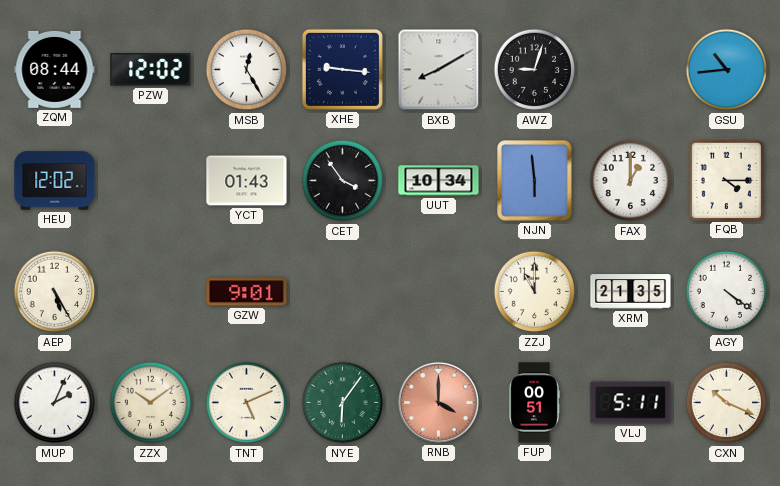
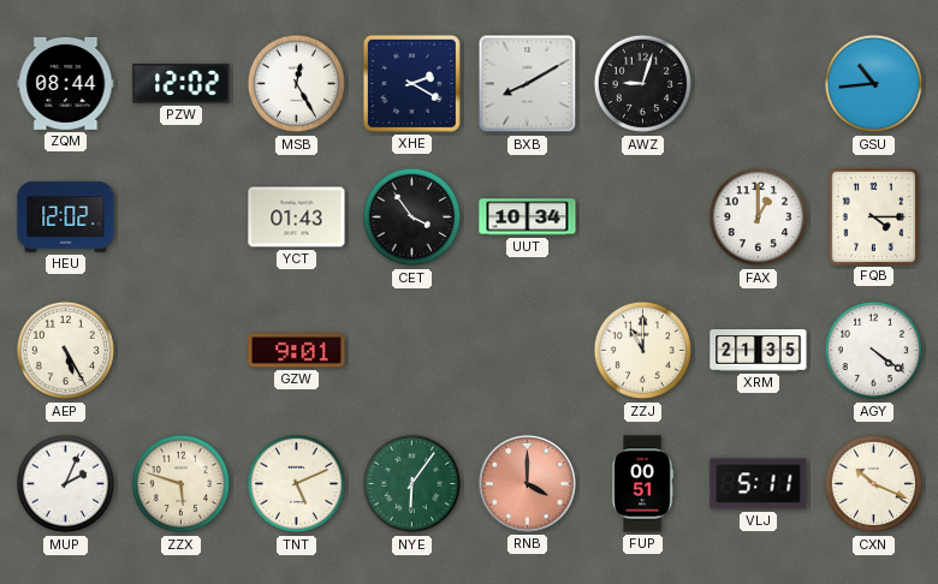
XHE: 9:16 -> 2:20
NJN: 5:59 -> none
ZZX: 10:09 -> 5:48
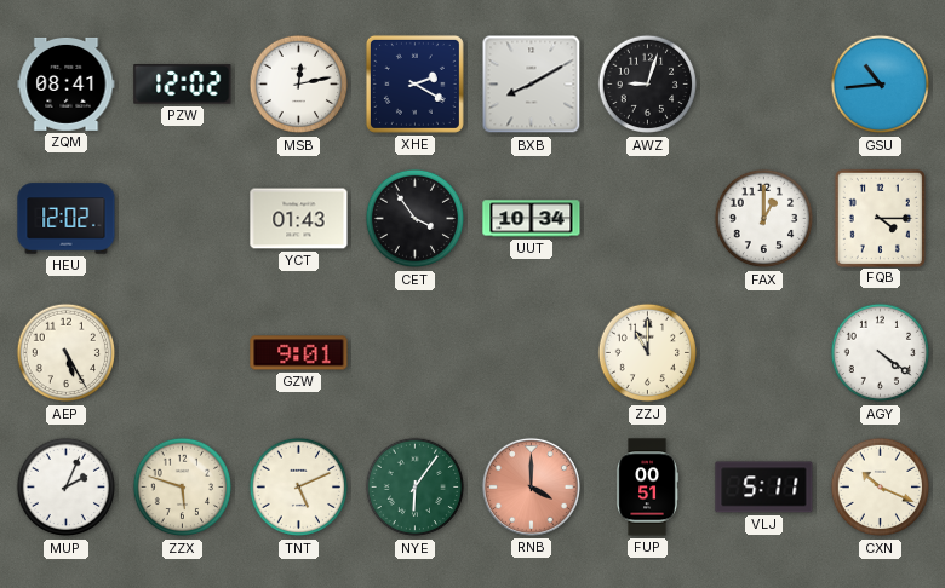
ZQM: 08:44 -> 08:41
MSB: 12:25 -> 12:13
XRM: 21:35 -> none
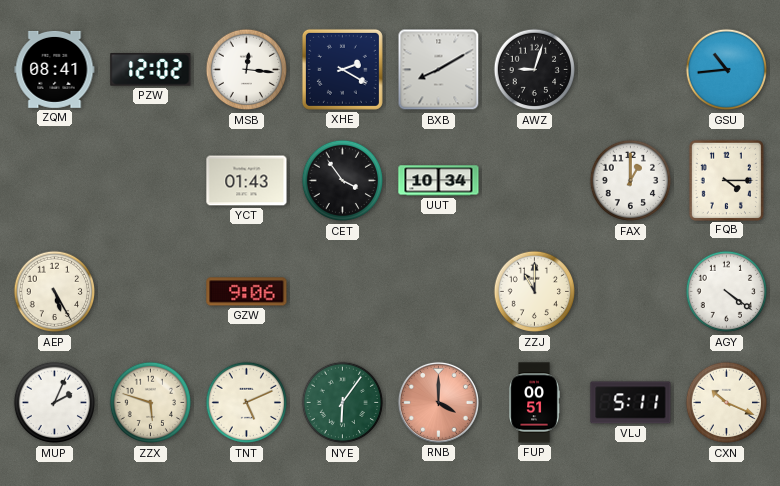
MSB: 12:13 -> 12:16
HEU: 12:02 -> none
GZW: 9:01 -> 9:06
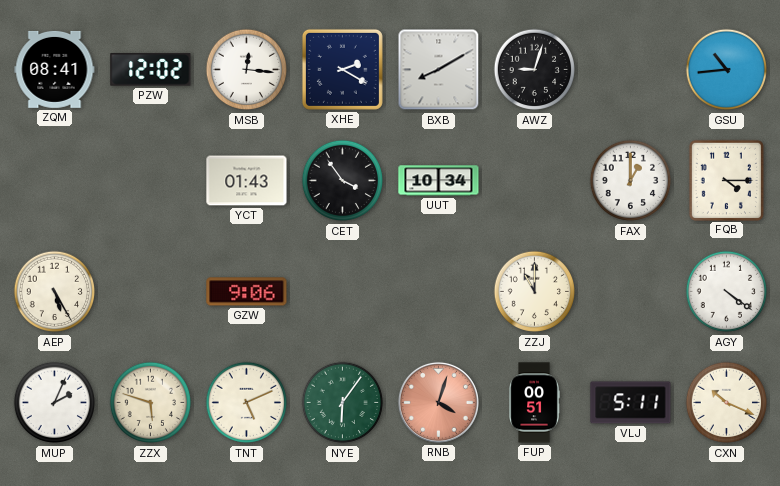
RNB: 4:00 -> 4:03
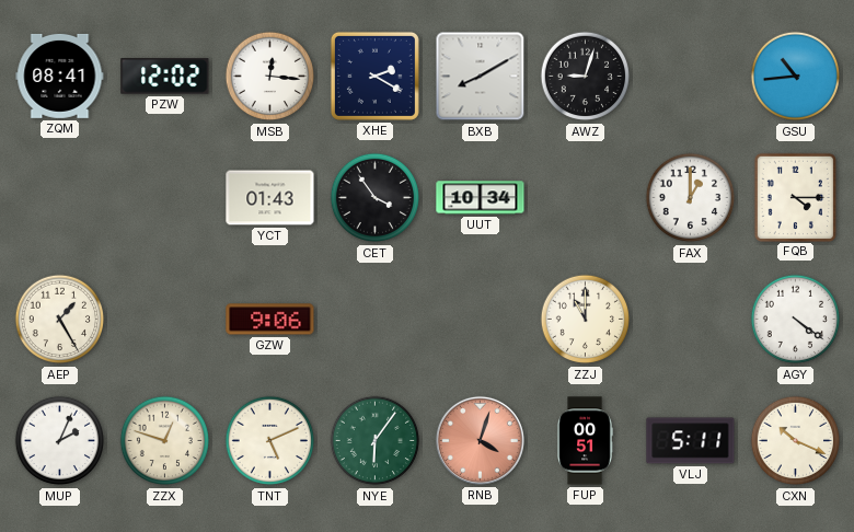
AEP: 5:25 -> 1:25
ZZX: 5:48 -> 12:48
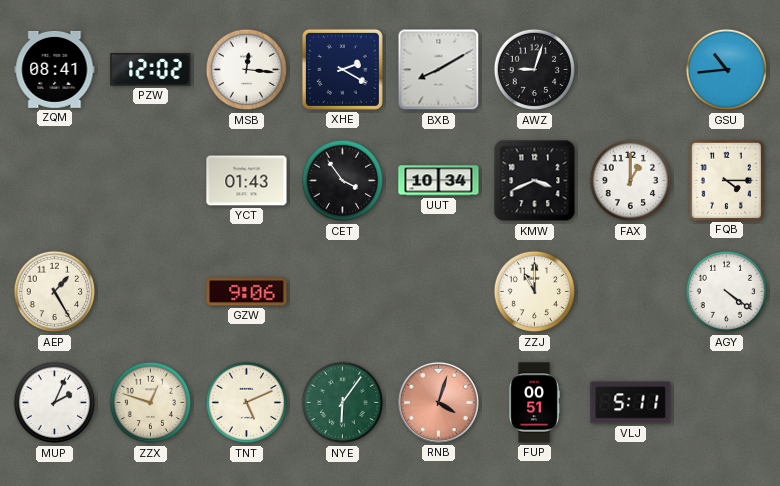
KMW: none -> 3:41
CXN: 10:19 -> none
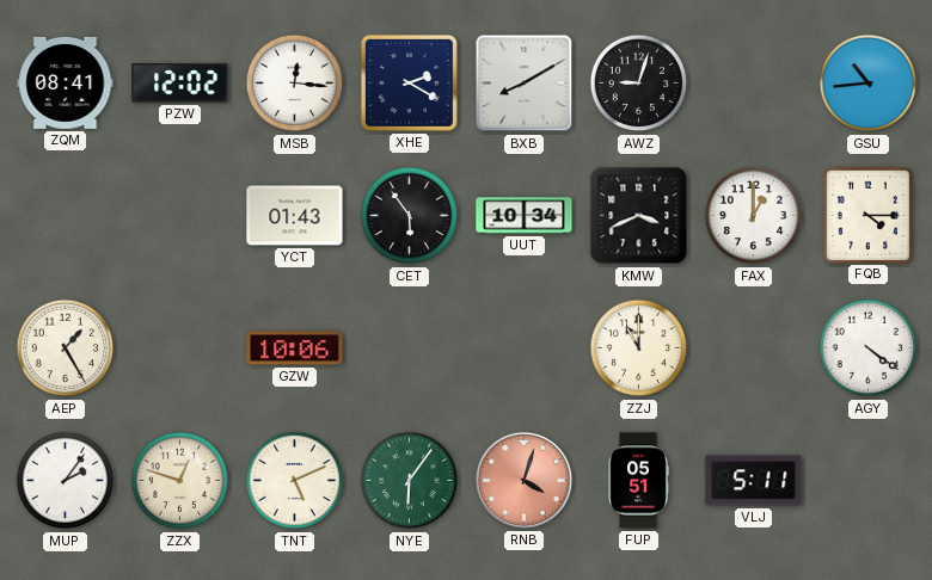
CET: 3:54 -> 5:54
GZW: 9:06 -> 10:06
MUP: 2:04 -> 2:06
FUP: 00:51 -> 05:51
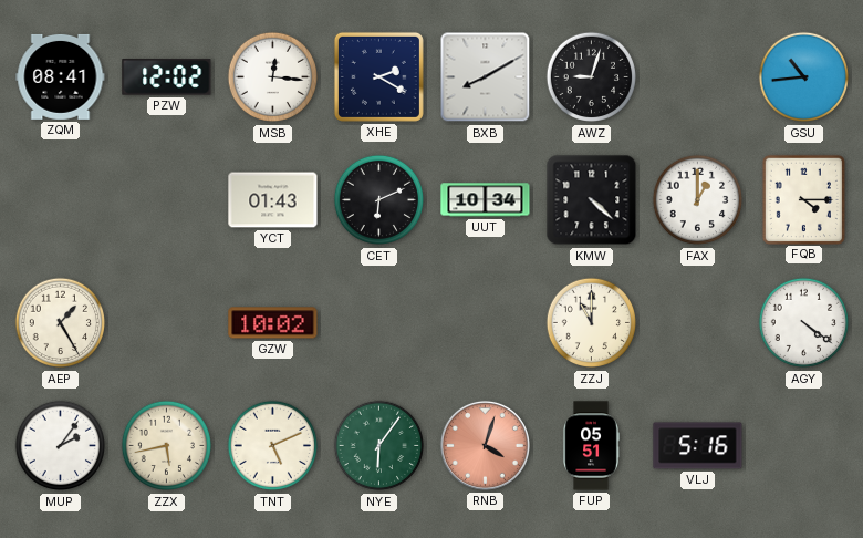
CET: 5:54 -> 6:11
KMW: 3:41 -> 4:22
GZW: 10:06 -> 10:02
ZZX: 12:48 -> 5:43
VLJ: 5:11 -> 5:16
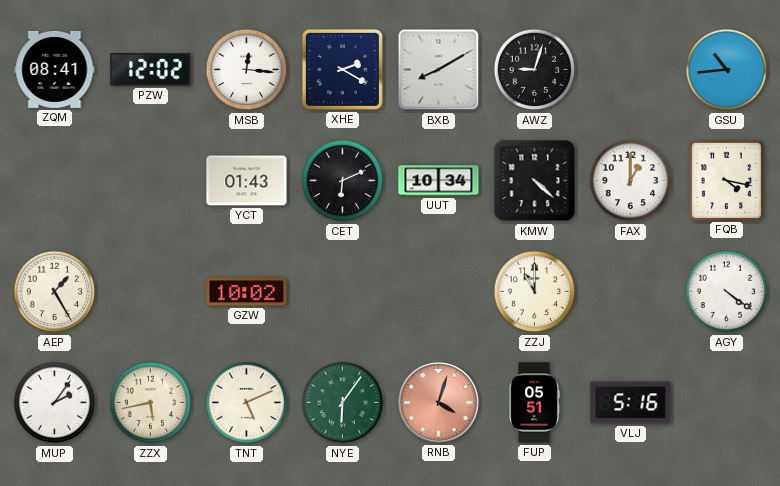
FQB: 4:15 -> 4:17
